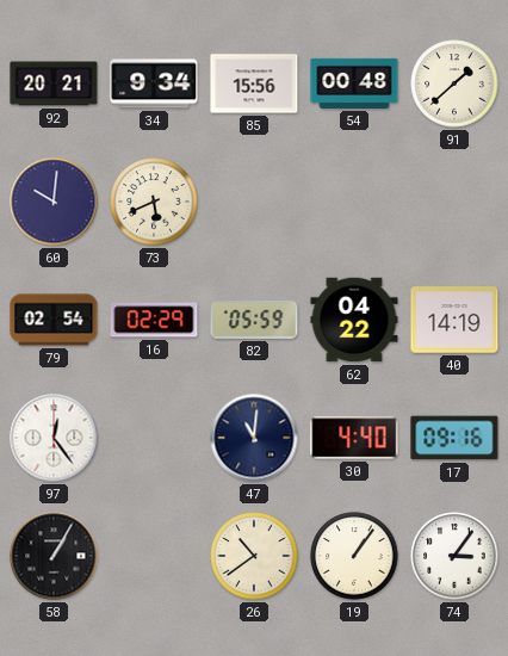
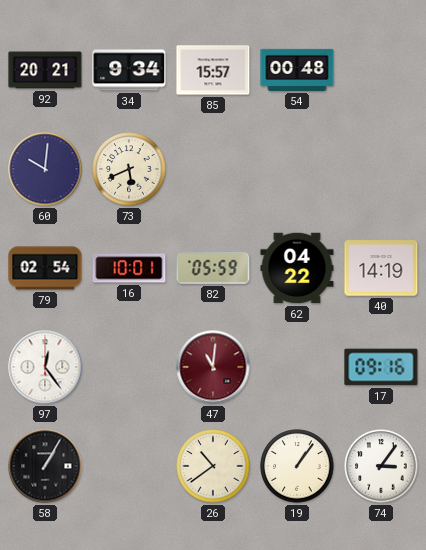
85: 15:56 -> 15:57
91: 1:38 -> none
16: 02:29 -> 10:01
47 dial: navy -> burgundy
30: 4:40 -> none
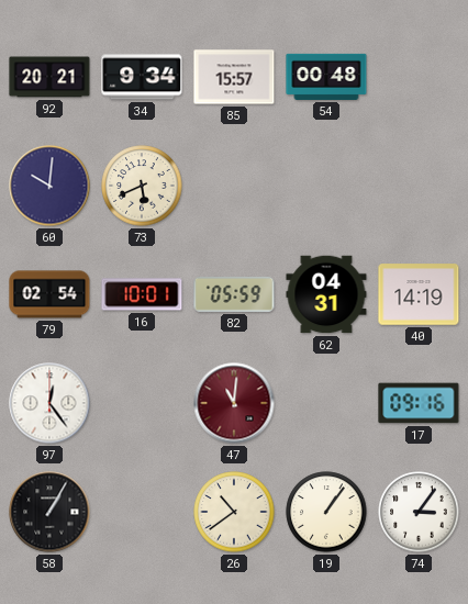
62: 04:22 -> 04:31
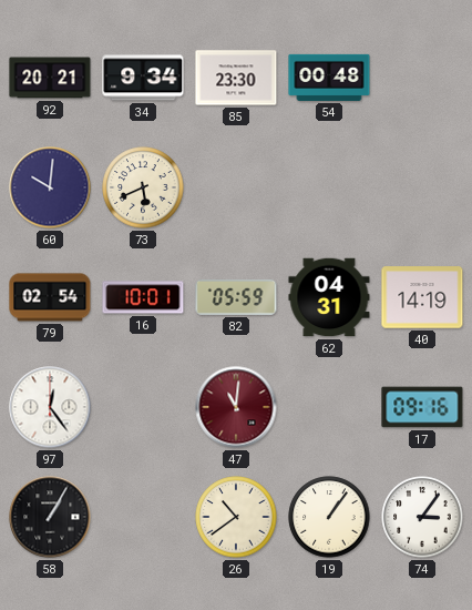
85: 15:57 -> 23:30
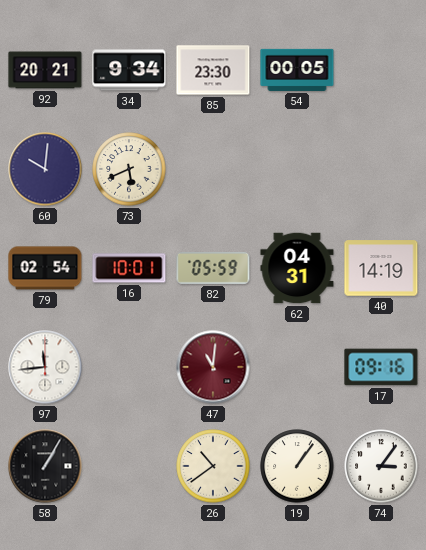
54: 00:48 -> 00:05
97: 12:24 -> 11:44
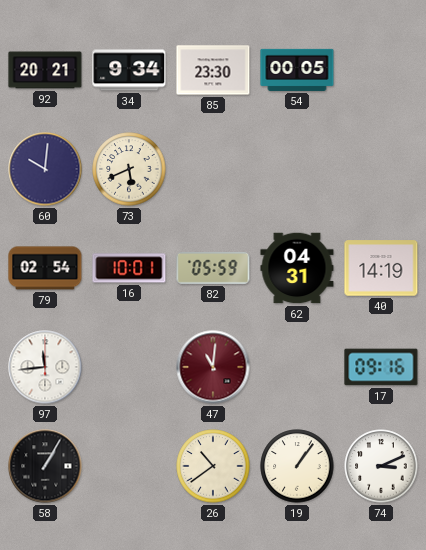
74: 3:06 -> 3:11
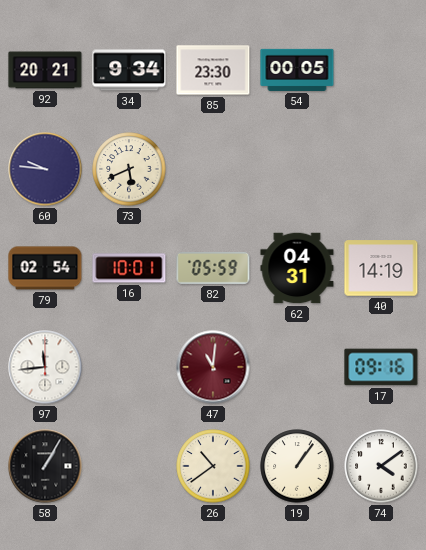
60: 10:01 -> 9:46
74: 3:11 -> 4:09
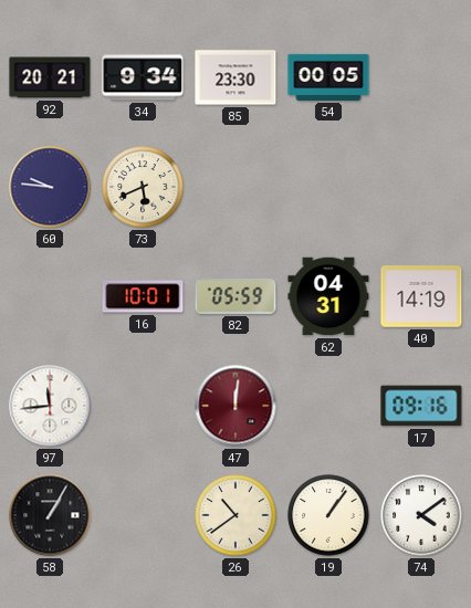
79: 02:54 -> none
47: 11:01 -> 12:01
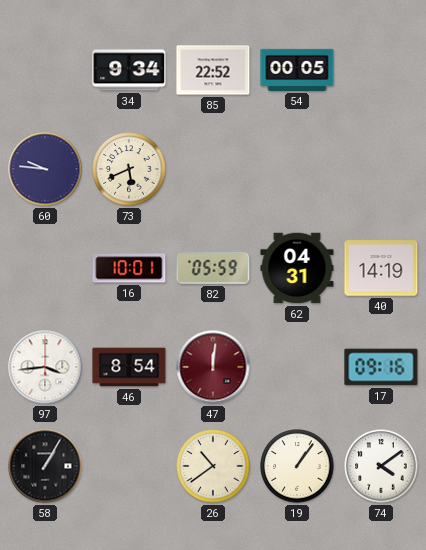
92: 20:21 -> none
85: 23:30 -> 22:52
97: 11:44 -> 3:44
46: none -> 8:54
